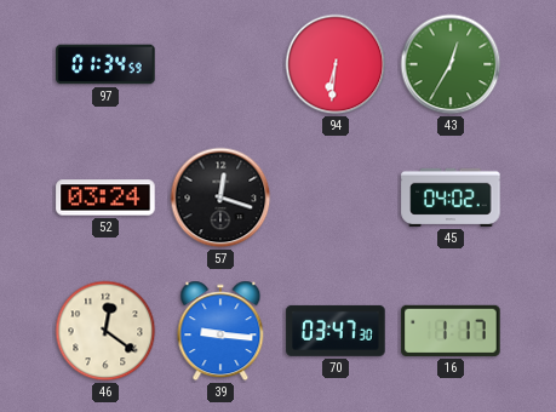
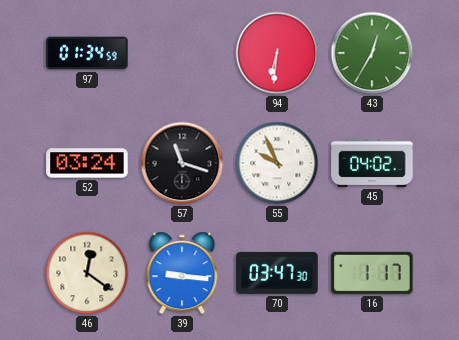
57: 12:18 -> 11:18
55: none -> 9:56
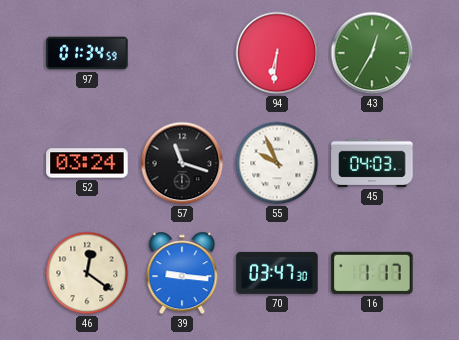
45: 04:02 -> 04:03
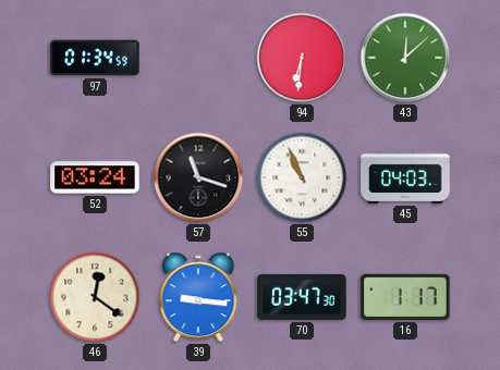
43: 12:35 -> 12:08
55: 9:56 -> 10:56
